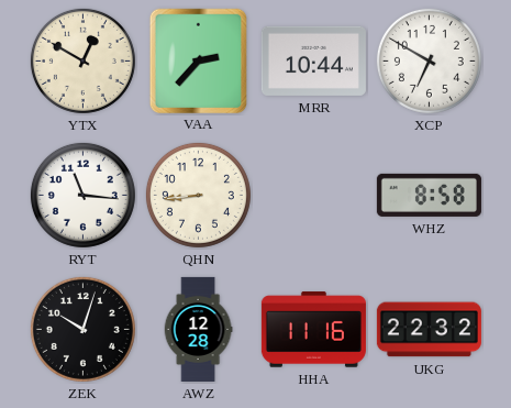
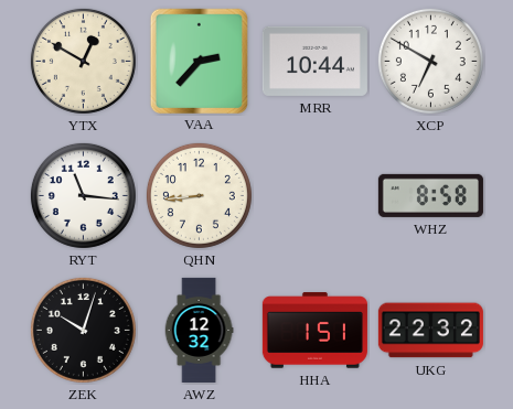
AWZ: 12:28 -> 12:32
HHA: 11:16 -> 1:51
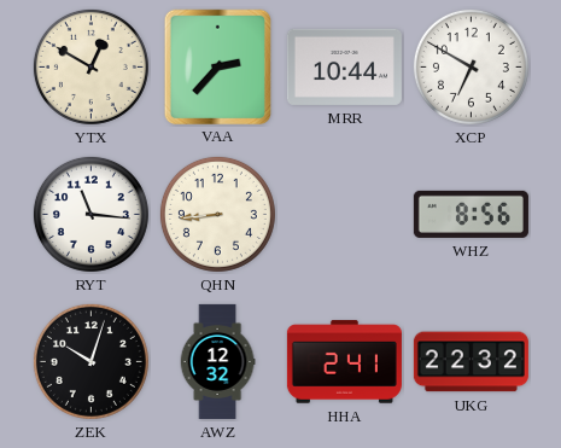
WHZ: 8:58 -> 8:56
HHA: 1:51 -> 2:41
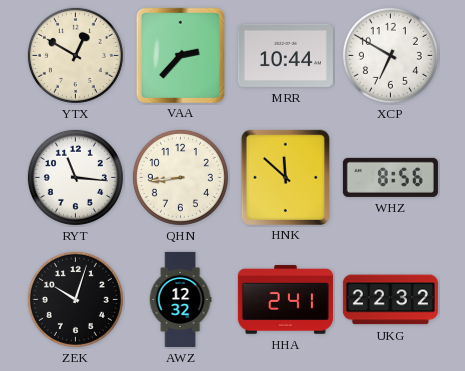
HNK: none -> 11:52
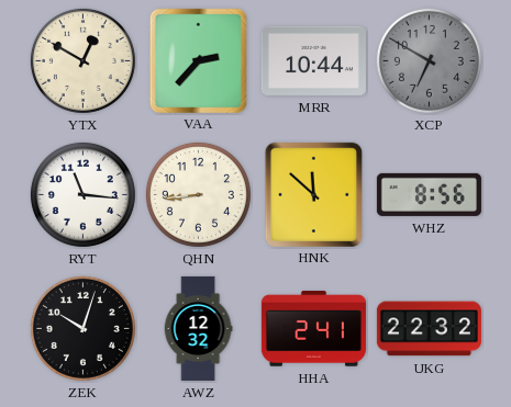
XCP dial: white -> grey
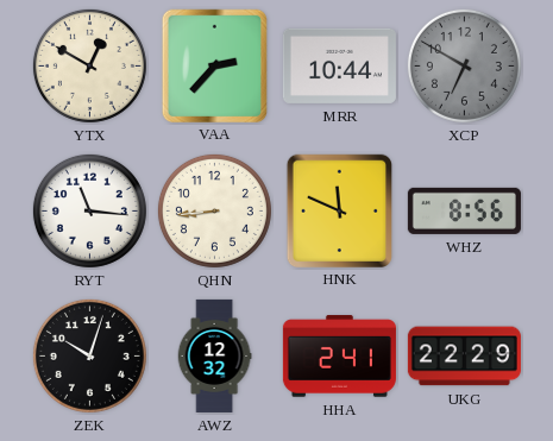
HNK: 11:52 -> 11:49
UKG: 22:32 -> 22:29
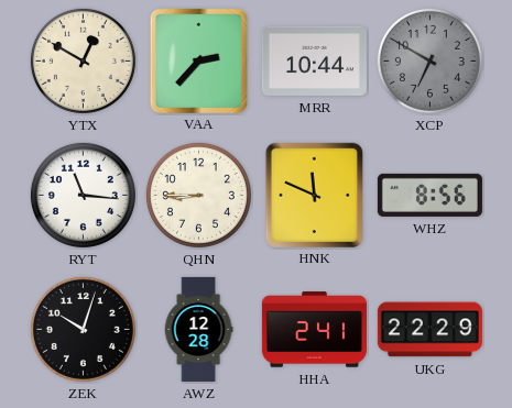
QHN: 8:44 -> 8:45
AWZ: 12:32 -> 12:28
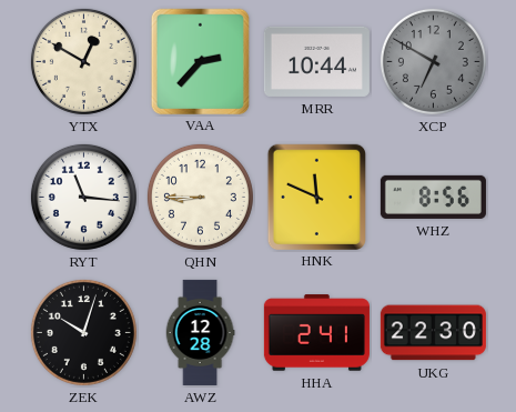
UKG: 22:29 -> 22:30
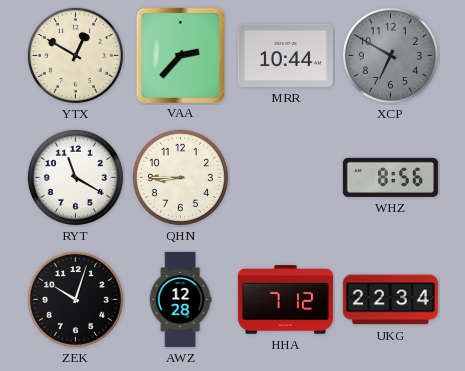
RYT: 11:16 -> 11:20
HNK: 11:49 -> none
HHA: 2:41 -> 7:12
UKG: 22:30 -> 22:34
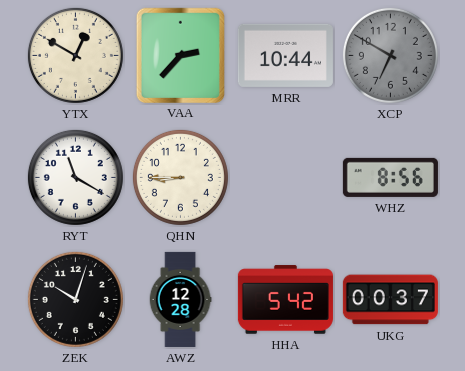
HHA: 7:12 -> 5:42
UKG: 22:34 -> 00:37
